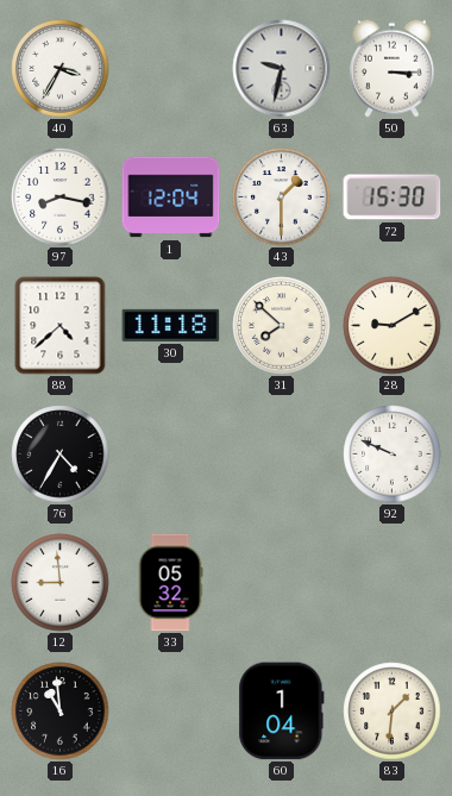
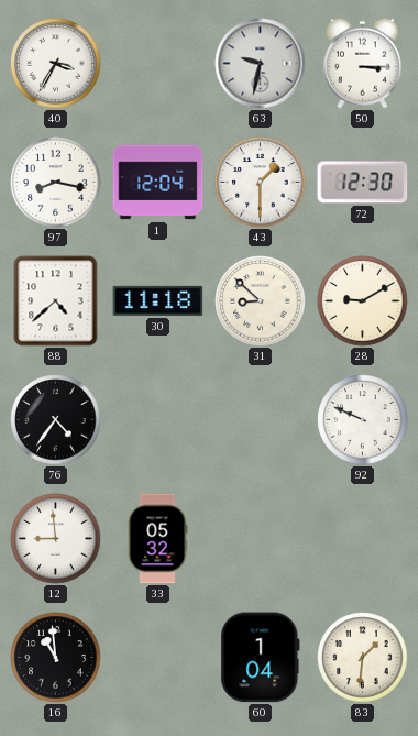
72: 15:30 -> 12:30
31: 7:52 -> 8:52
76: 4:35 -> 4:36
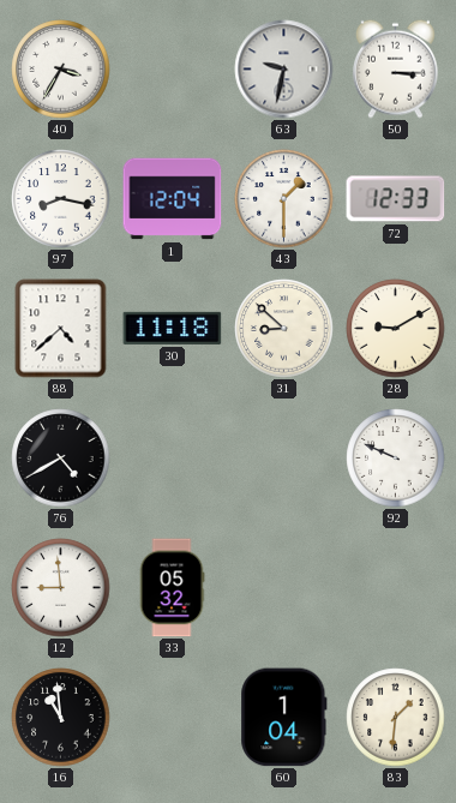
72: 12:30 -> 12:33
76: 4:36 -> 4:40
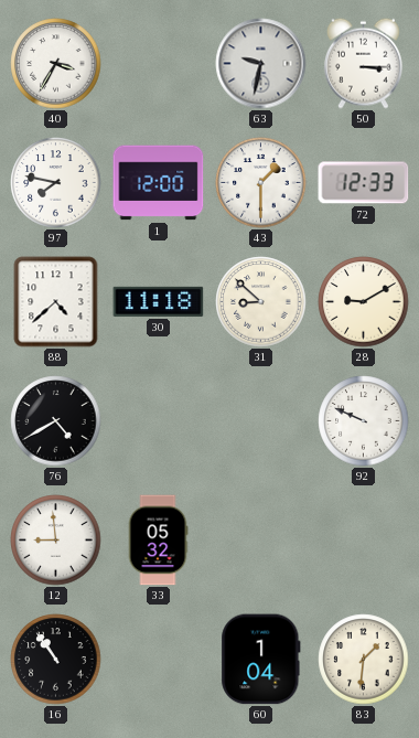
97: 8:17 -> 7:47
1: 12:04 -> 12:00
16: 10:59 -> 10:54
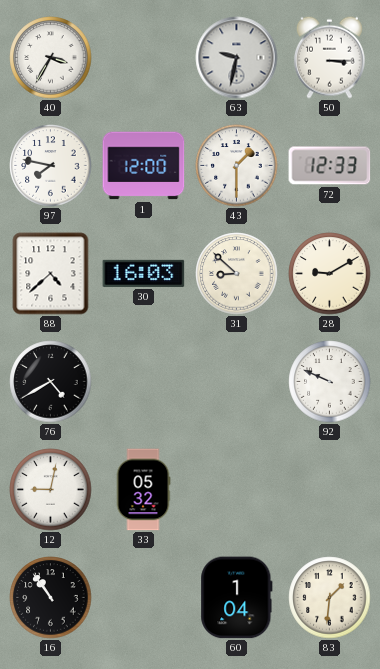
30: 11:18 -> 16:03
12: 8:59 -> 9:02
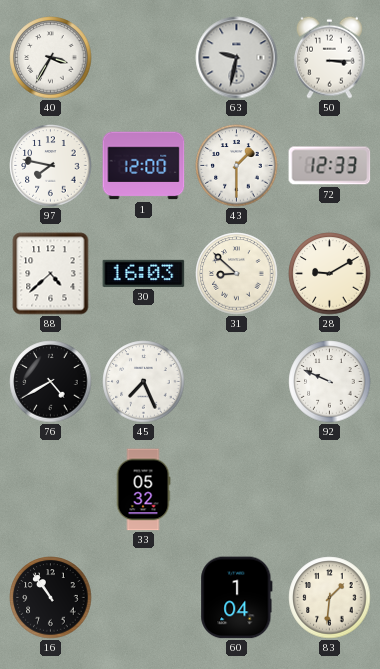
45: none -> 7:26
12: 9:02 -> none
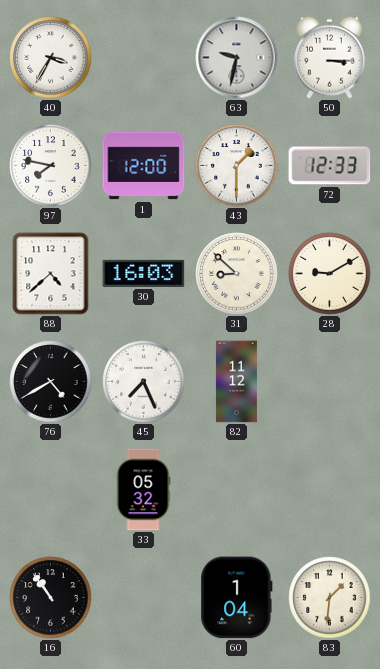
82: none -> 11:12
92: 9:49 -> none
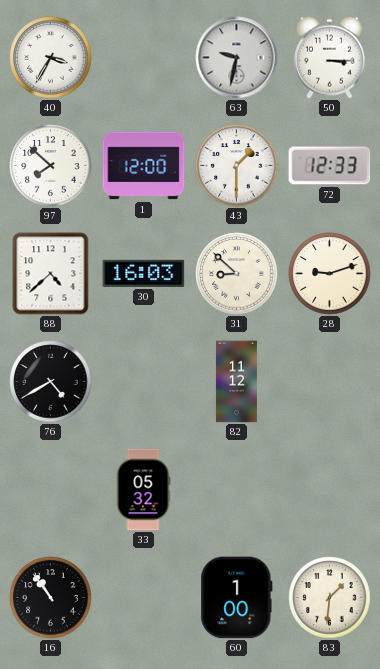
97: 7:47 -> 7:52
28: 9:10 -> 9:12
45: 7:26 -> none
60: 1:04 -> 1:00
